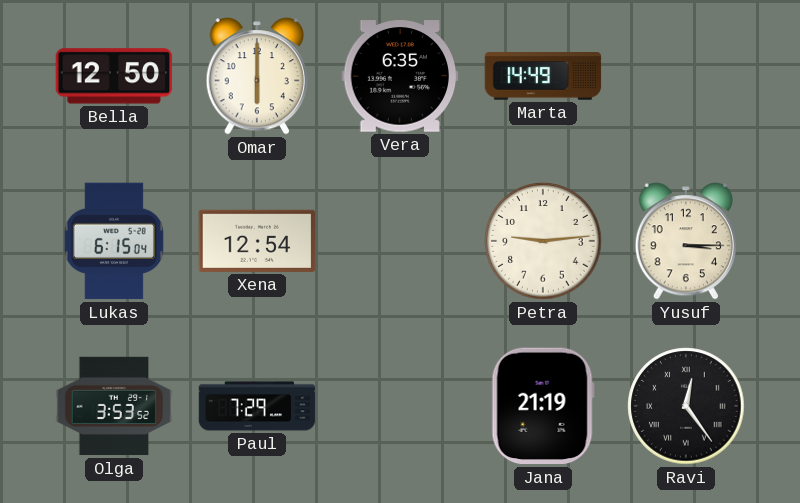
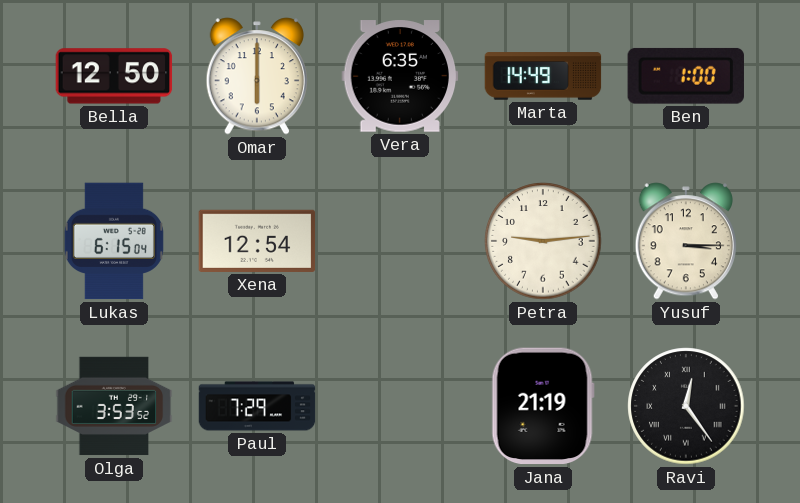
Ben: none -> 1:00
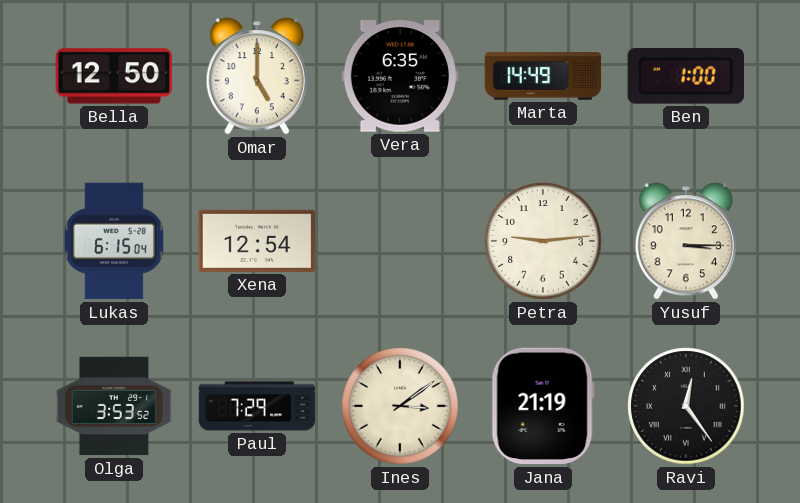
Omar: 6:00 -> 5:00
Ines: none -> 3:09
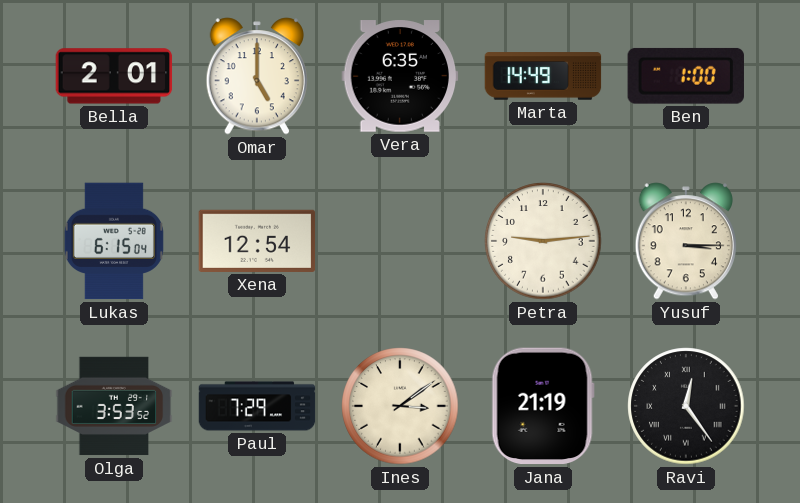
Bella: 12:50 -> 2:01
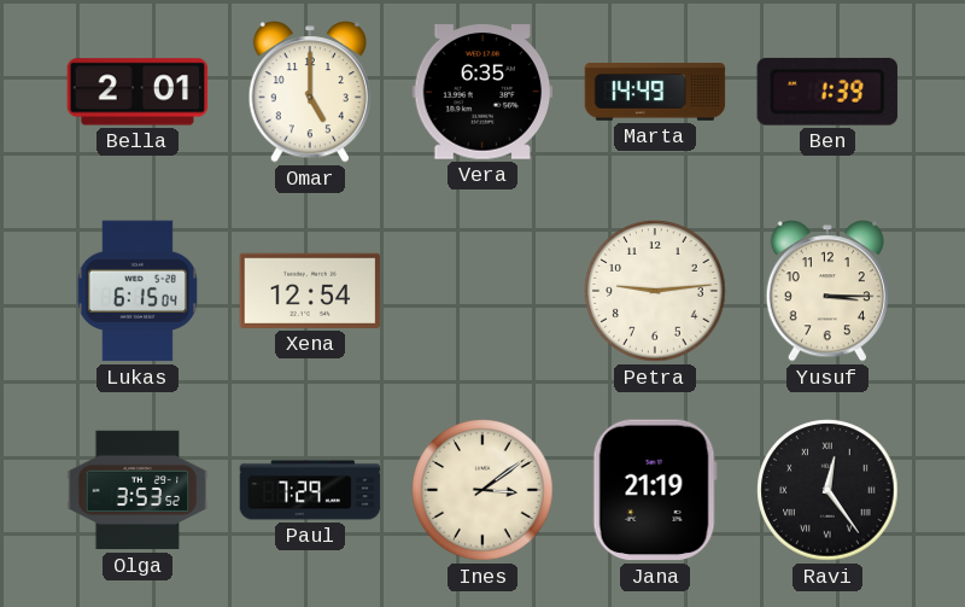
Ben: 1:00 -> 1:39
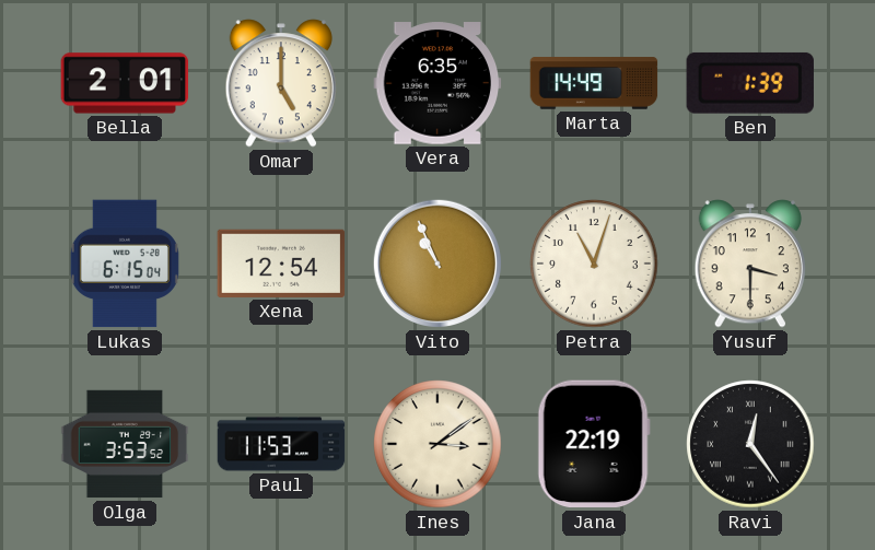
Vito: none -> 10:56
Petra: 9:14 -> 11:03
Yusuf: 3:15 -> 3:30
Paul: 7:29 -> 11:53
Jana: 21:19 -> 22:19
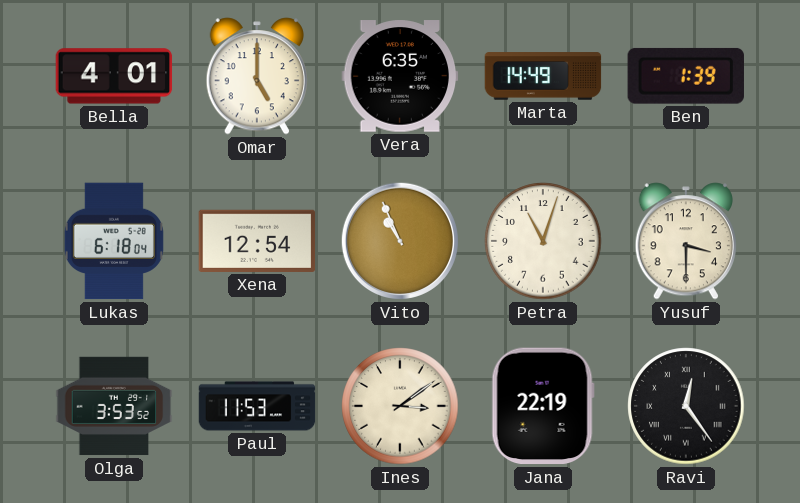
Bella: 2:01 -> 4:01
Lukas: 6:15 -> 6:18
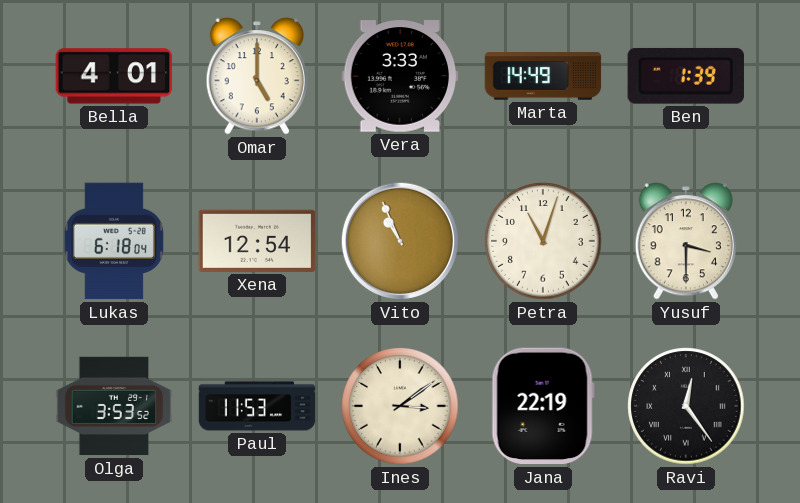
Vera: 6:35 -> 3:33
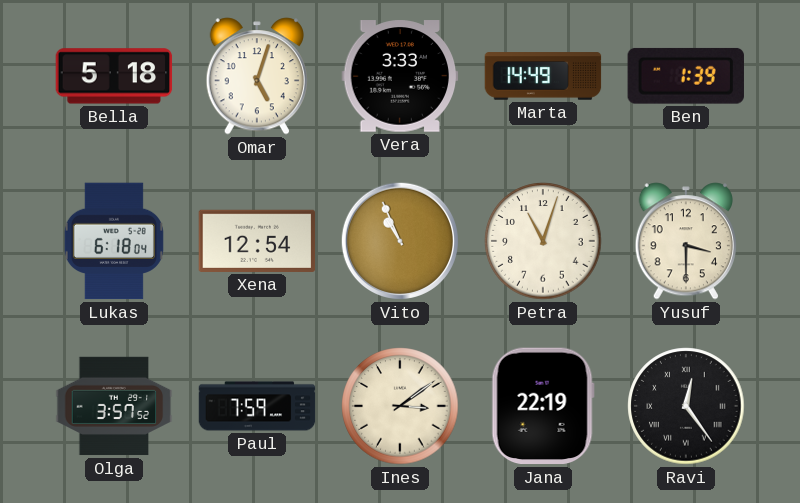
Bella: 4:01 -> 5:18
Omar: 5:00 -> 5:03
Olga: 3:53 -> 3:57
Paul: 11:53 -> 7:59
